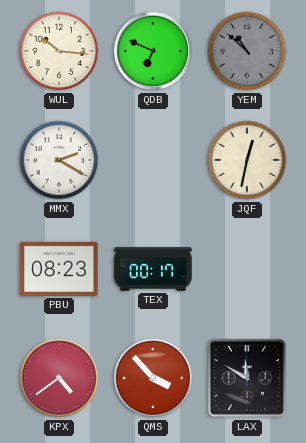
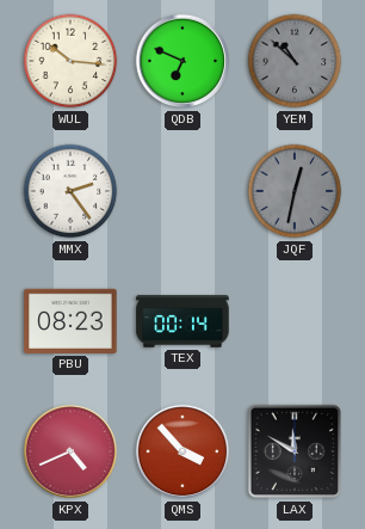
MMX: 2:20 -> 2:24
JQF dial: cream -> grey
TEX: 00:17 -> 00:14
KPX: 4:39 -> 4:41
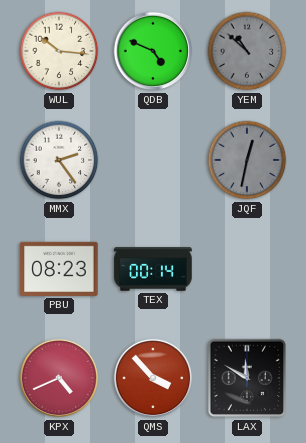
QDB: 6:49 -> 4:49
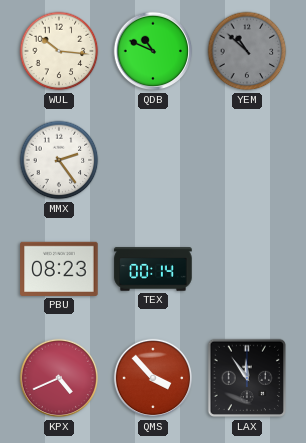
QDB: 4:49 -> 10:49
JQF: 12:32 -> none
LAX: 11:50 -> 11:54
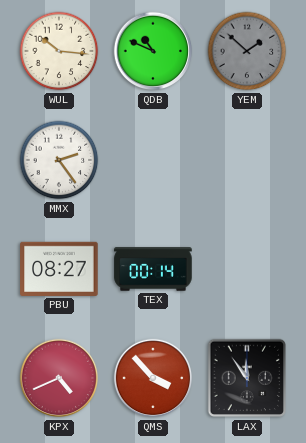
YEM: 10:52 -> 1:52
PBU: 08:23 -> 08:27
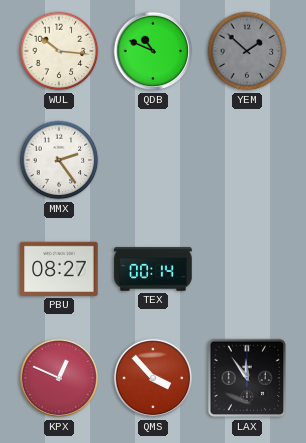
KPX: 4:41 -> 12:49
